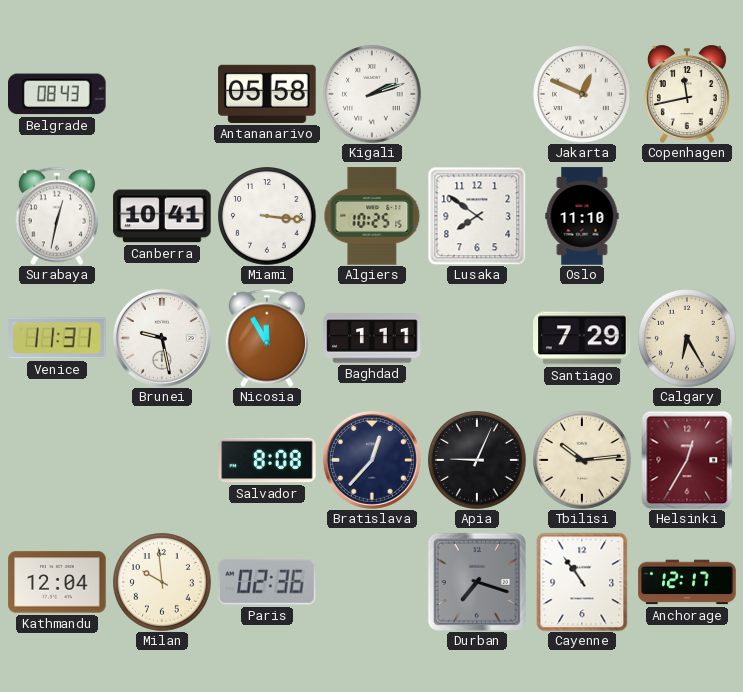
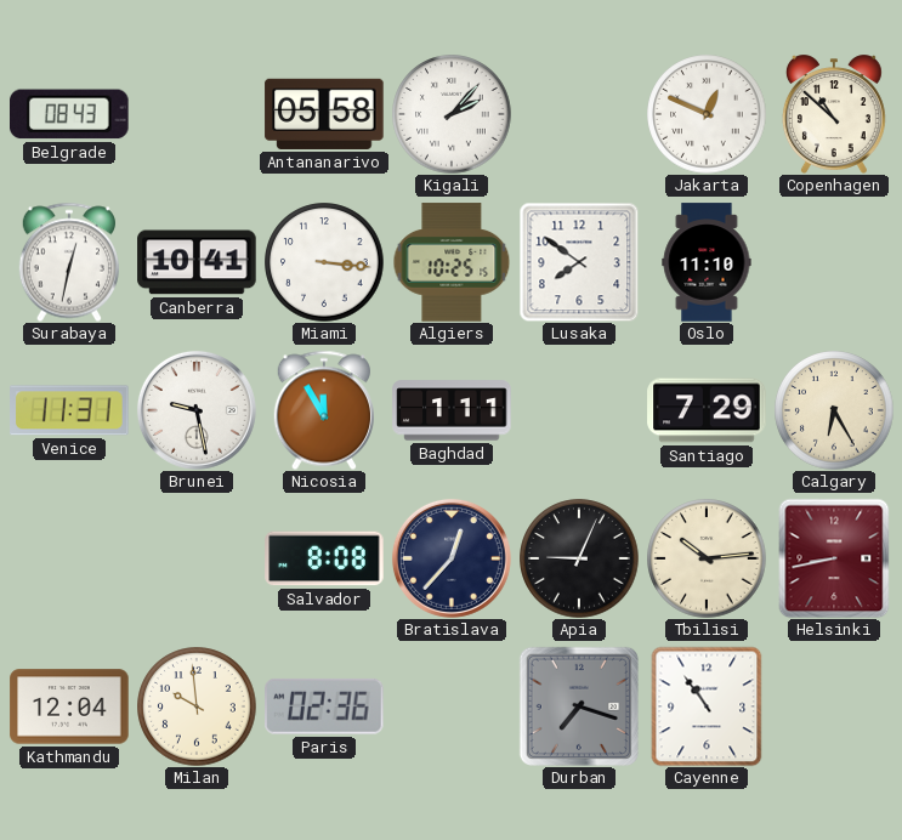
Kigali: 2:12 -> 2:07
Copenhagen: 11:43 -> 10:52
Helsinki: 12:35 -> 8:43
Anchorage: 12:17 -> none
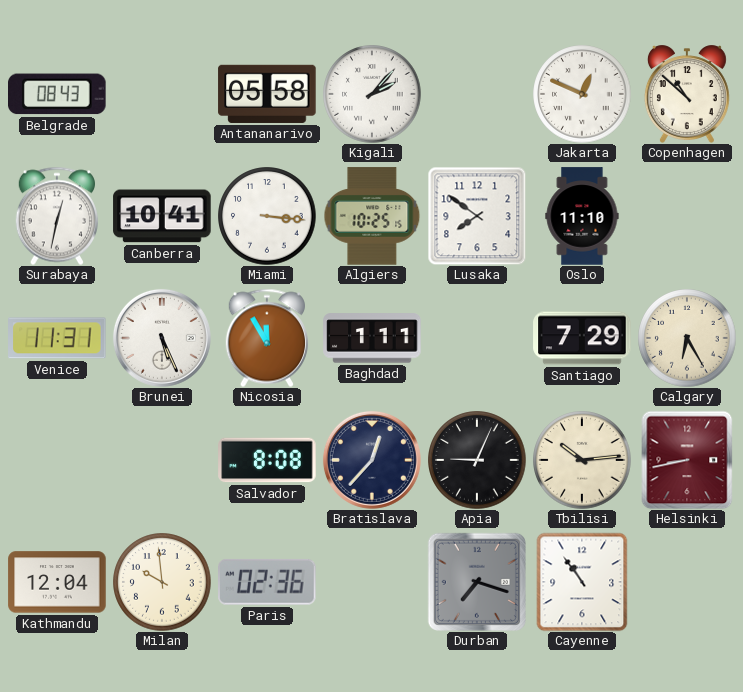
Brunei: 9:28 -> 5:26
